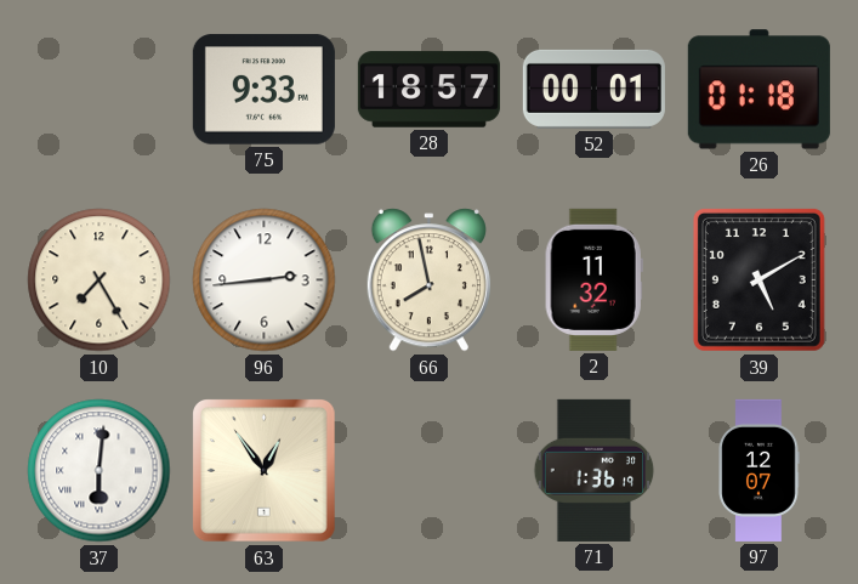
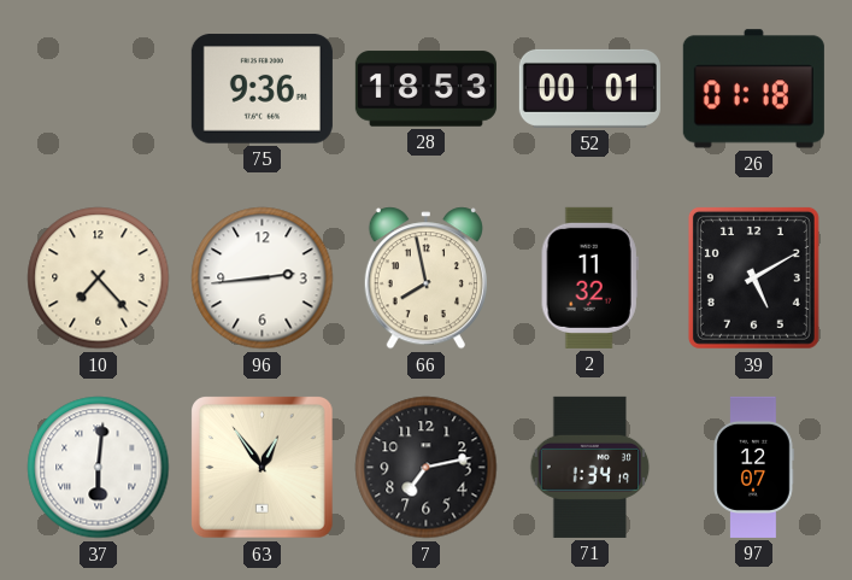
75: 9:33 -> 9:36
28: 18:57 -> 18:53
10: 7:25 -> 7:23
7: none -> 7:13
71: 1:36 -> 1:34
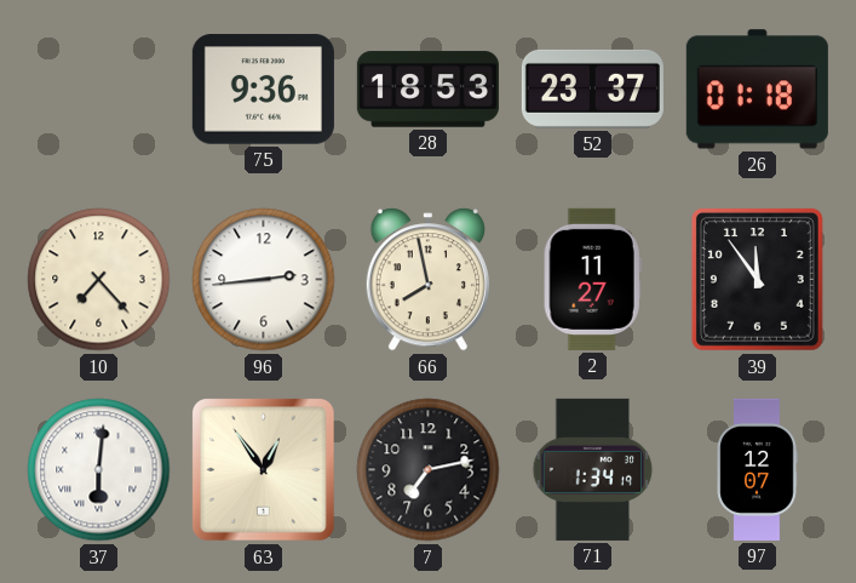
52: 00:01 -> 23:37
2: 11:32 -> 11:27
39: 5:10 -> 11:54
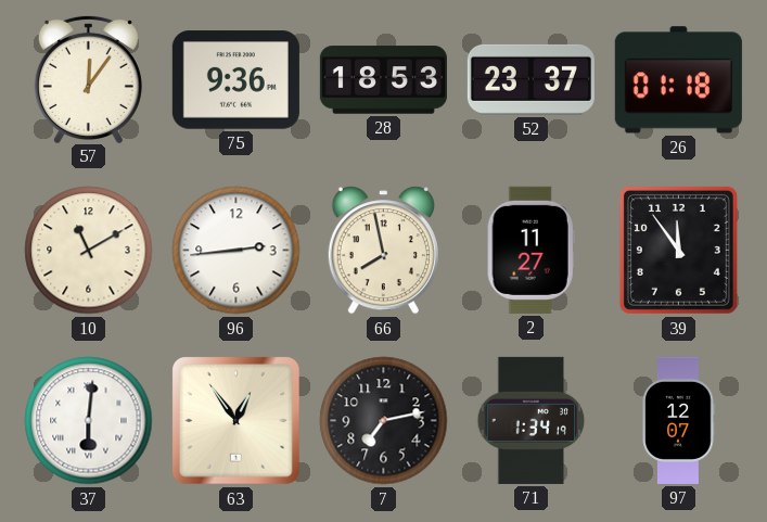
57: none -> 12:06
10: 7:23 -> 11:10
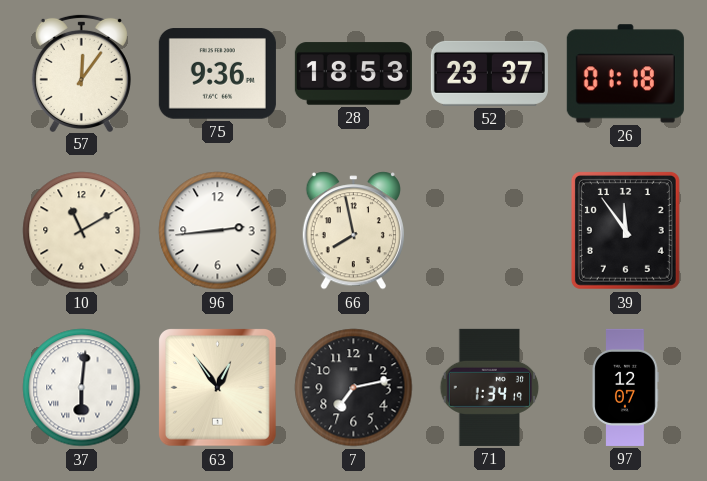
2: 11:27 -> none
